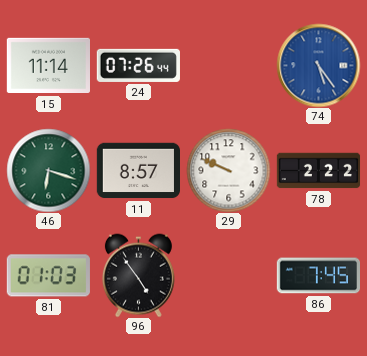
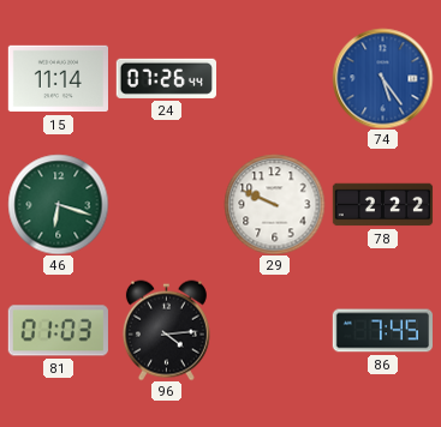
11: 8:57 -> none
96: 4:54 -> 4:14
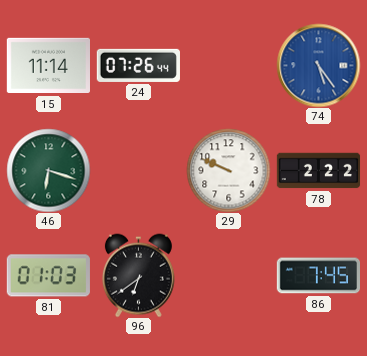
96: 4:14 -> 6:39
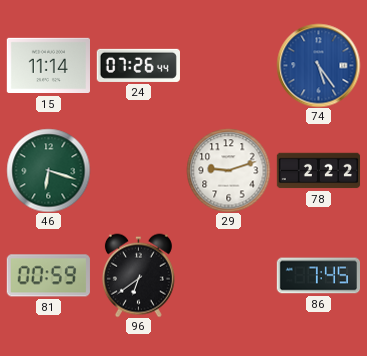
29: 9:49 -> 9:12
81: 01:03 -> 00:59
